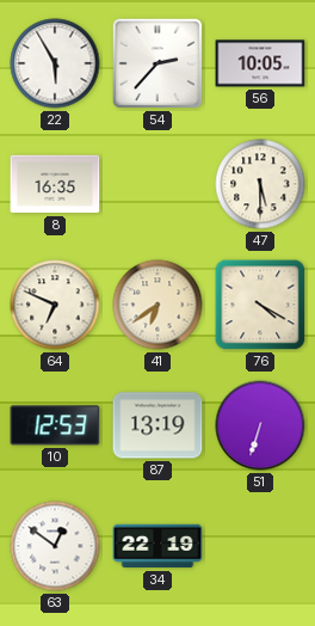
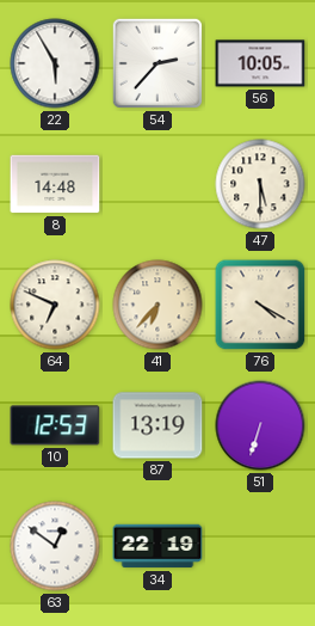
8: 16:35 -> 14:48
41: 6:39 -> 6:37
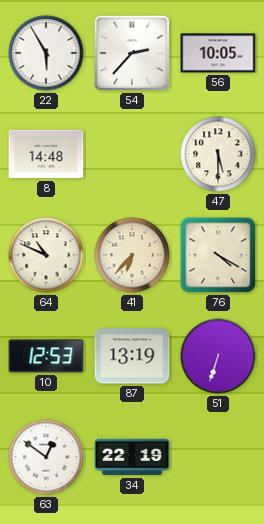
64: 6:49 -> 10:49
